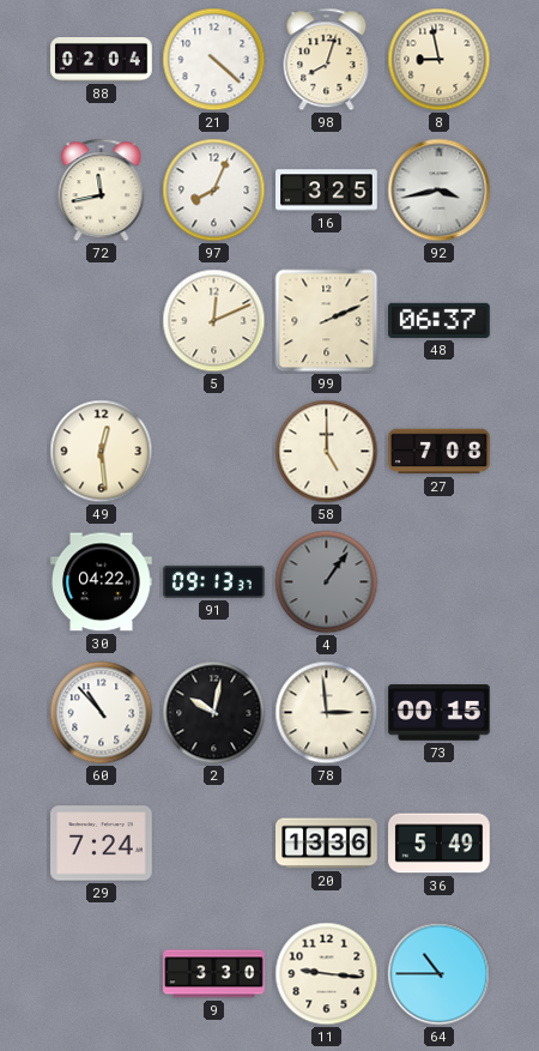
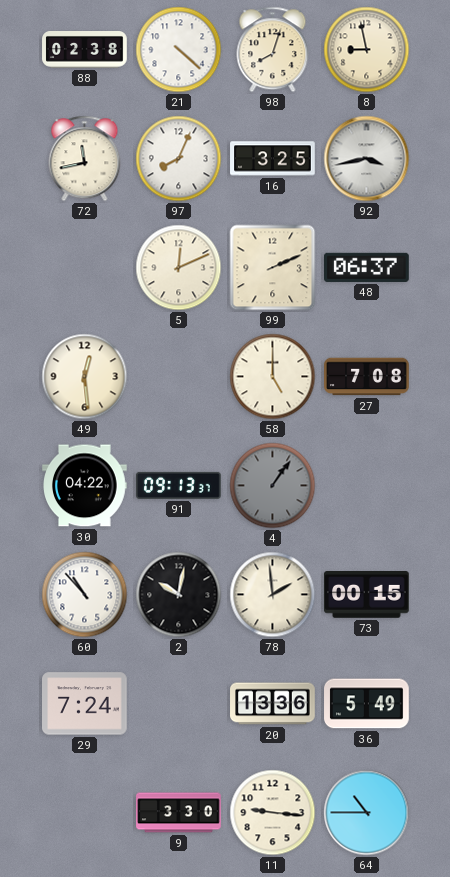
88: 02:04 -> 02:38
78: 2:59 -> 1:59
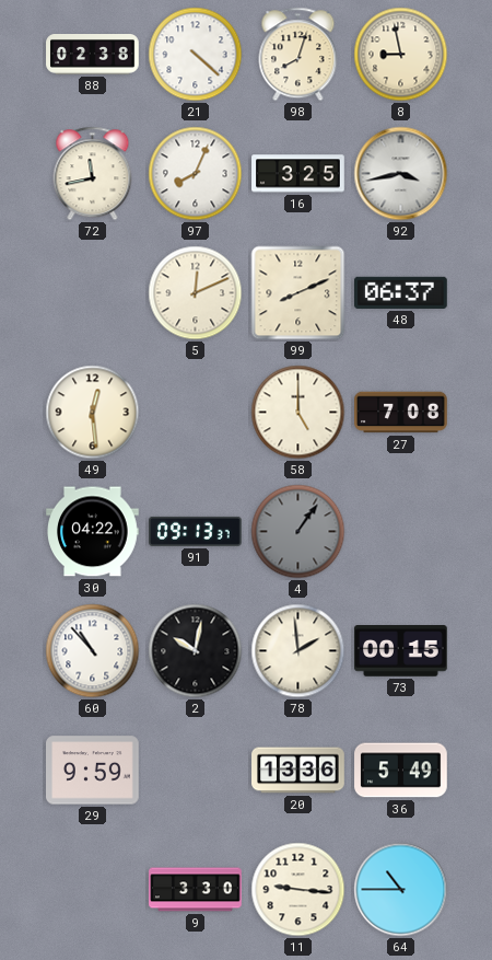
99: 2:11 -> 8:11
29: 7:24 -> 9:59
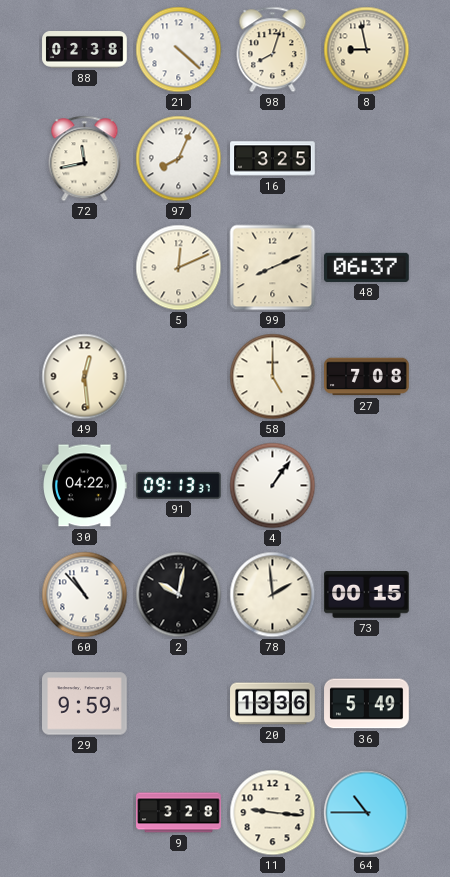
92: 3:43 -> none
4 dial: grey -> white
9: 3:30 -> 3:28
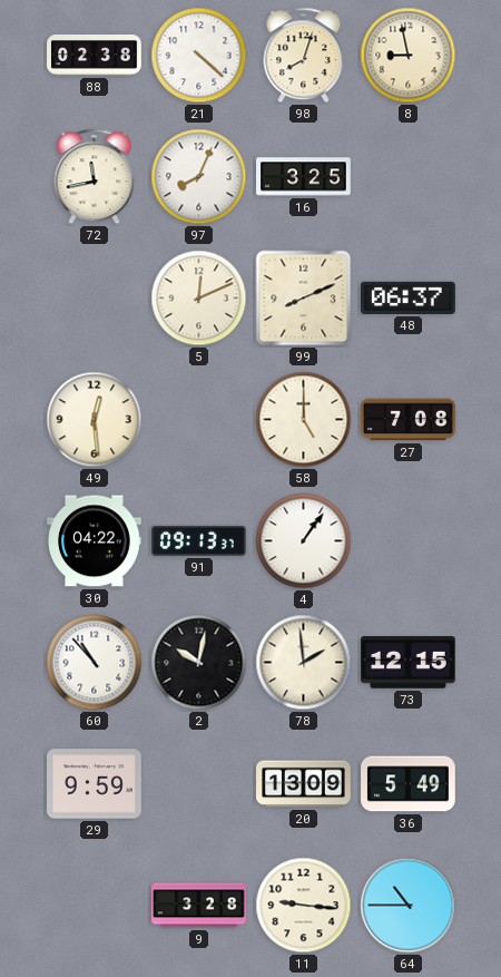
73: 00:15 -> 12:15
20: 13:36 -> 13:09
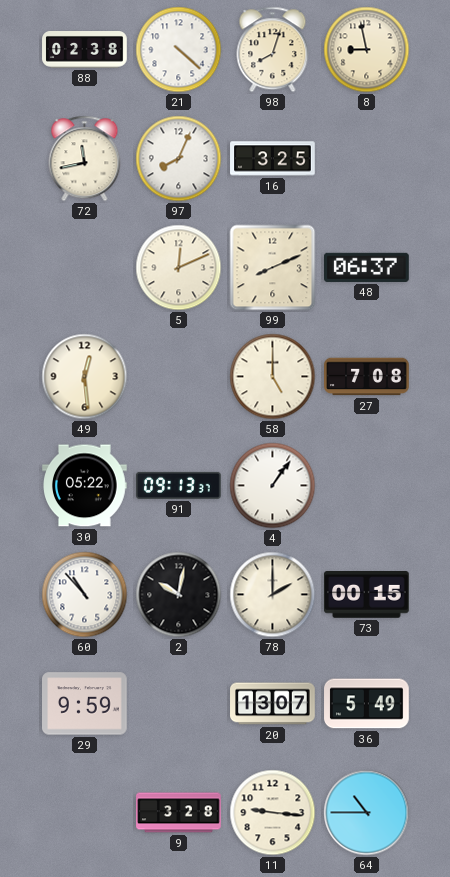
30: 04:22 -> 05:22
78: 1:59 -> 2:00
73: 12:15 -> 00:15
20: 13:09 -> 13:07
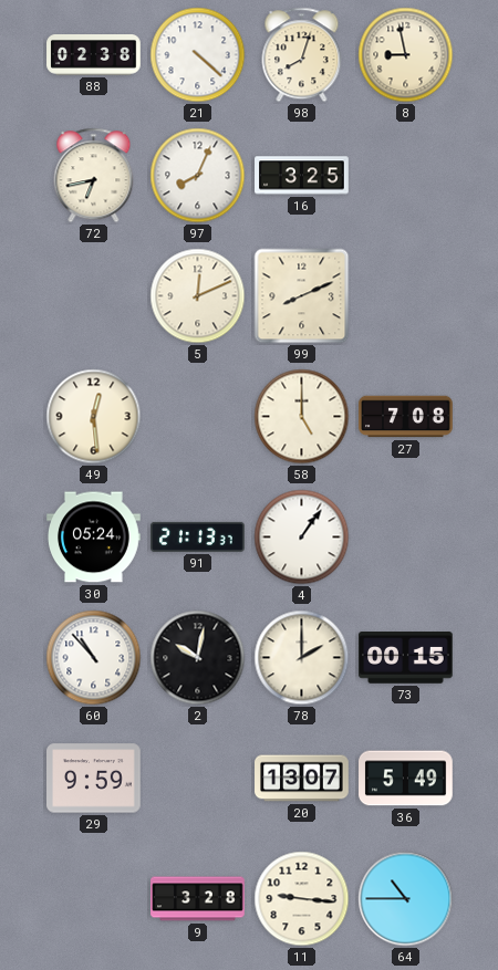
72: 11:43 -> 6:43
48: 06:37 -> none
30: 05:22 -> 05:24
91: 09:13 -> 21:13
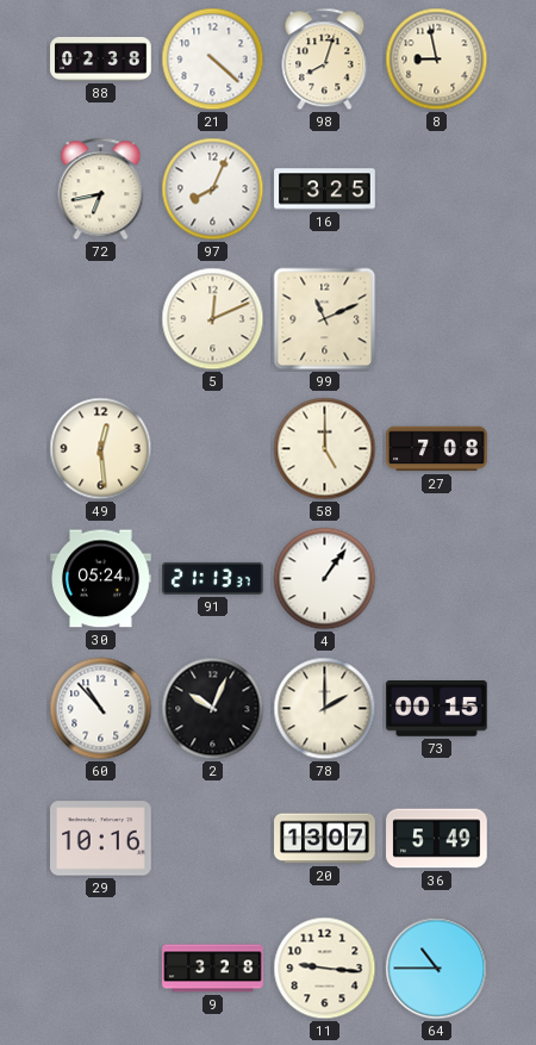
99: 8:11 -> 11:11
2: 10:02 -> 10:04
29: 9:59 -> 10:16
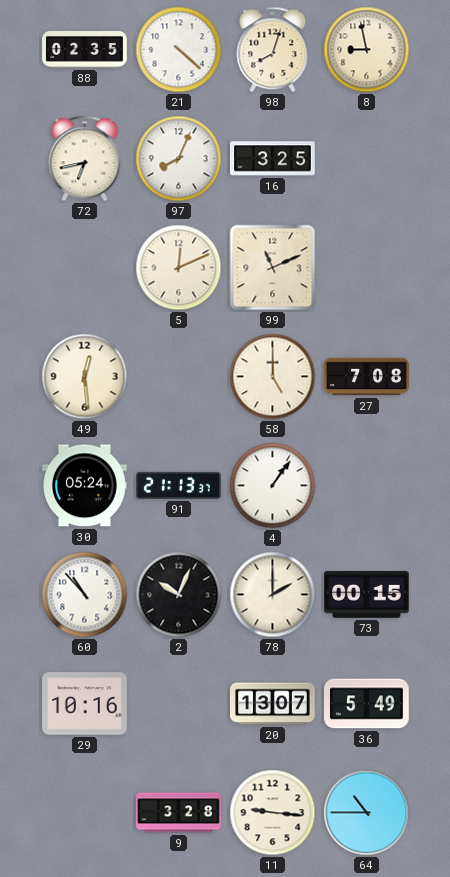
88: 02:38 -> 02:35
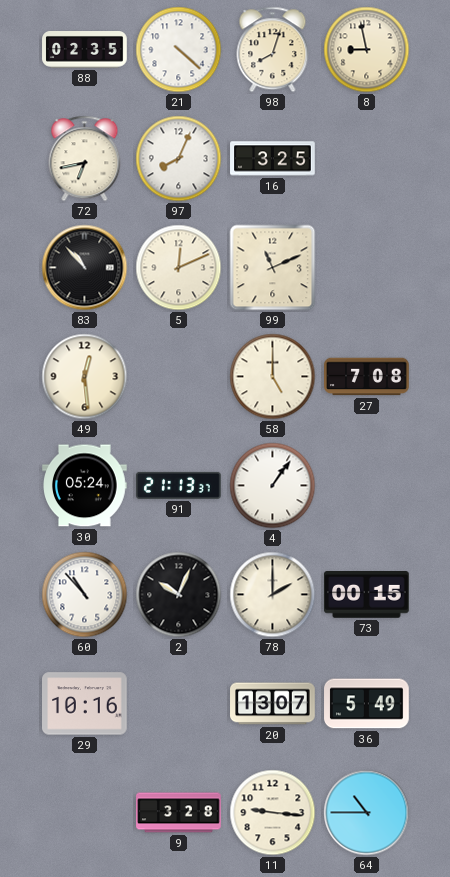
83: none -> 10:53
